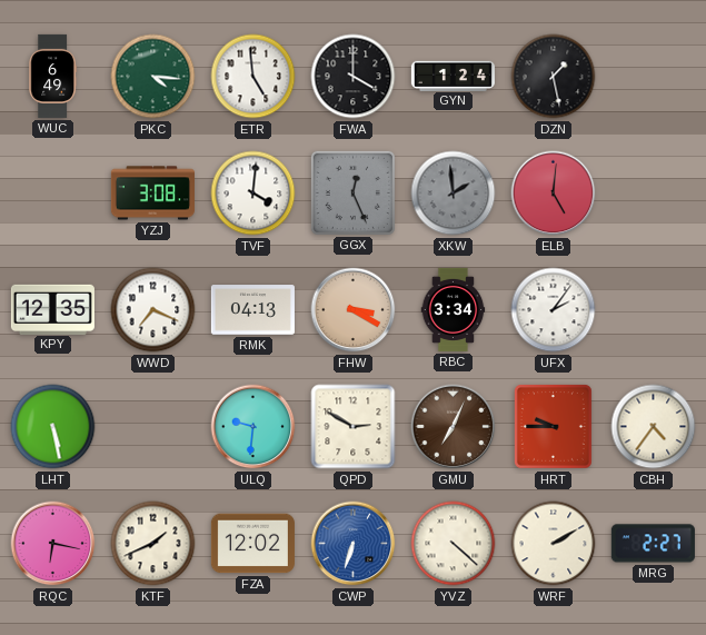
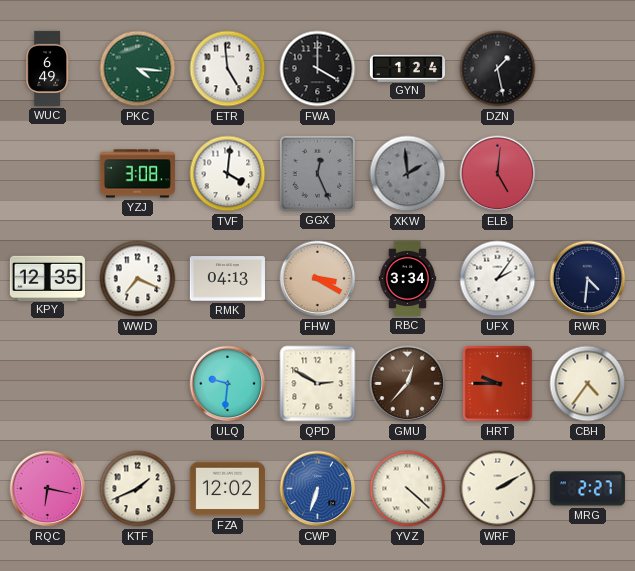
RWR: none -> 4:31
LHT: 5:28 -> none
GMU: 7:04 -> 12:37
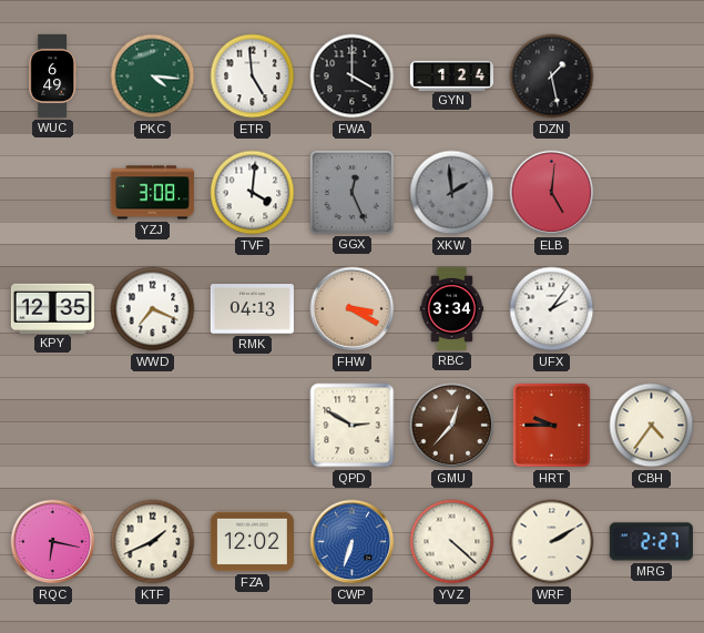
RWR: 4:31 -> none
ULQ: 9:31 -> none
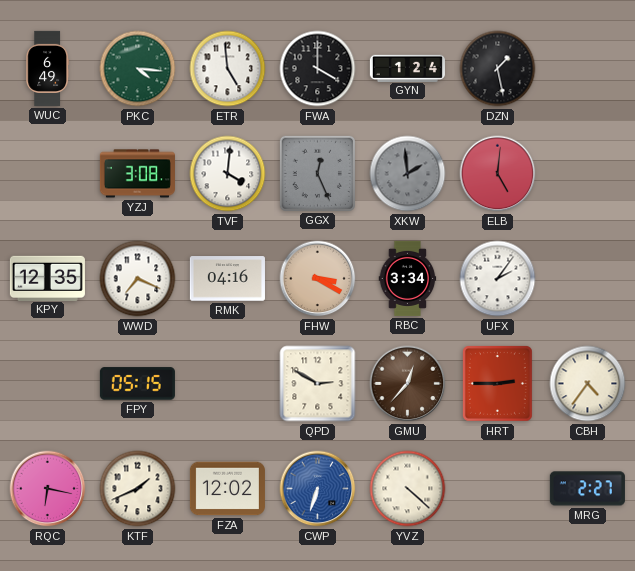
RMK: 04:13 -> 04:16
FPY: none -> 05:15
HRT: 9:45 -> 2:45
WRF: 2:10 -> none
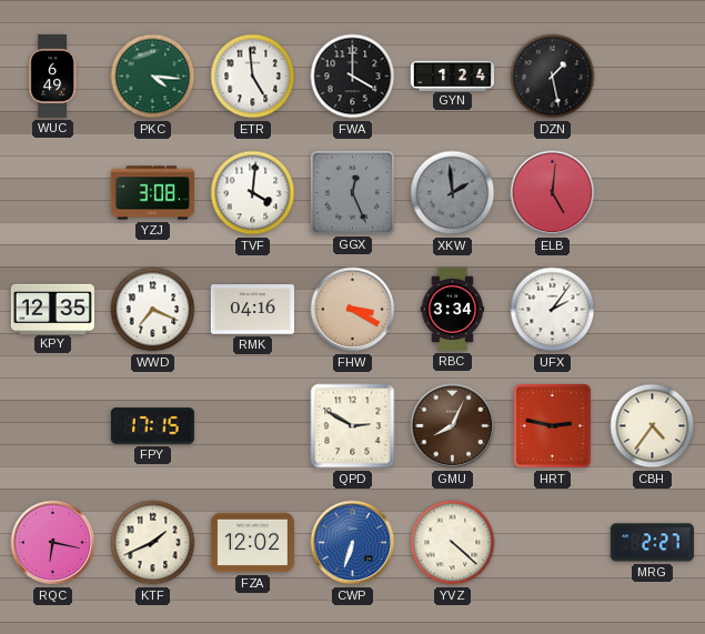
FPY: 05:15 -> 17:15
GMU: 12:37 -> 8:04
HRT: 2:45 -> 2:47
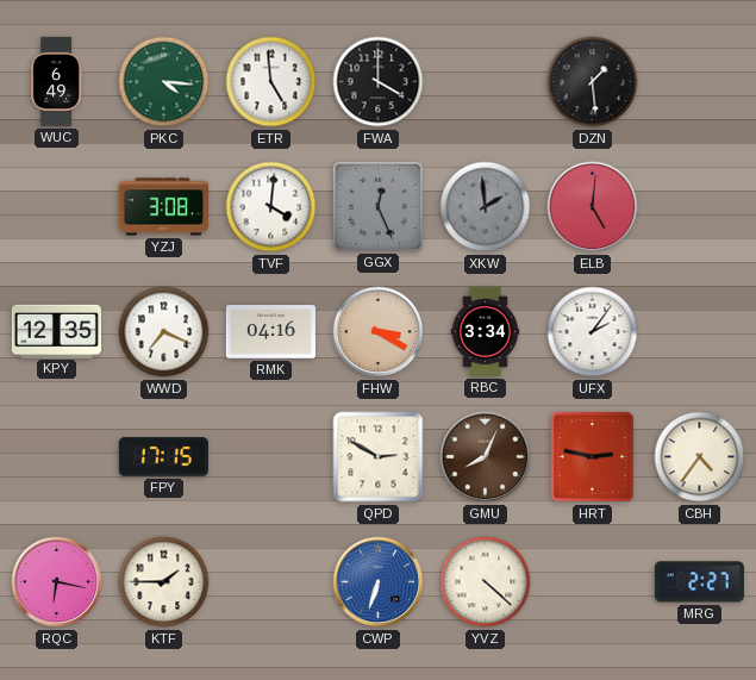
GYN: 1:24 -> none
DZN: 1:28 -> 1:29
KTF: 1:41 -> 1:45
FZA: 12:02 -> none
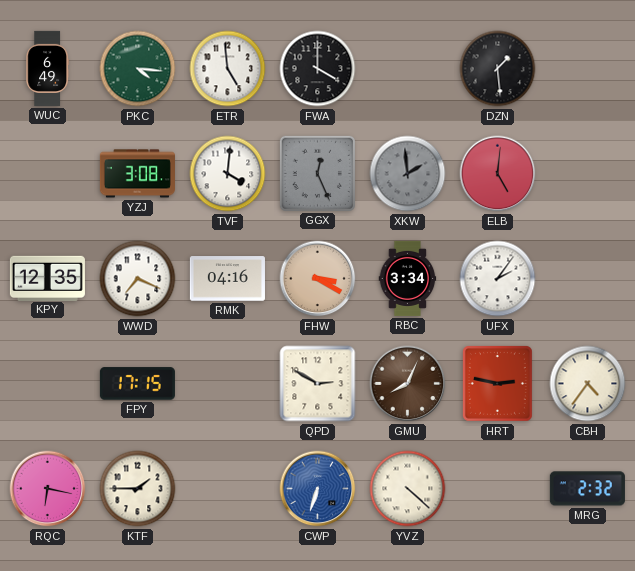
MRG: 2:27 -> 2:32
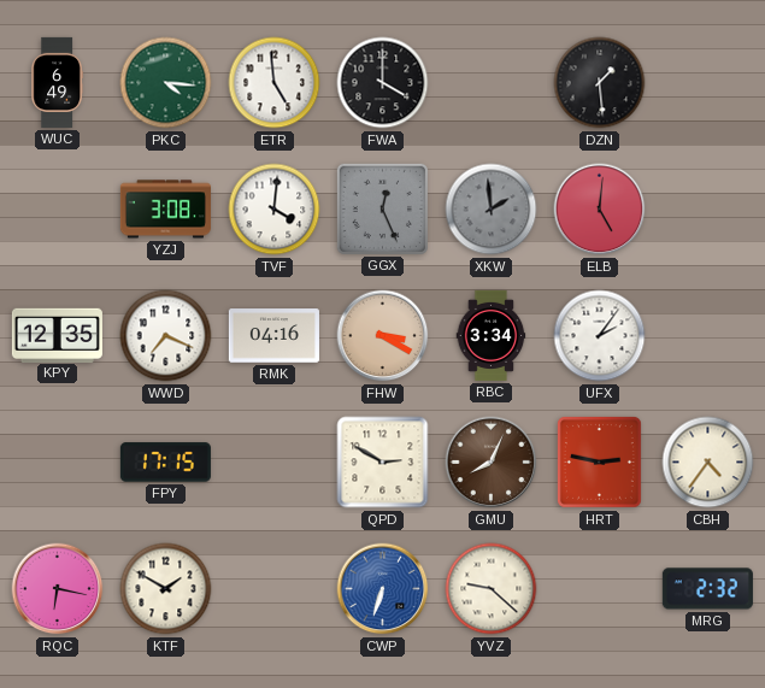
KTF: 1:45 -> 1:50
YVZ: 4:22 -> 9:22
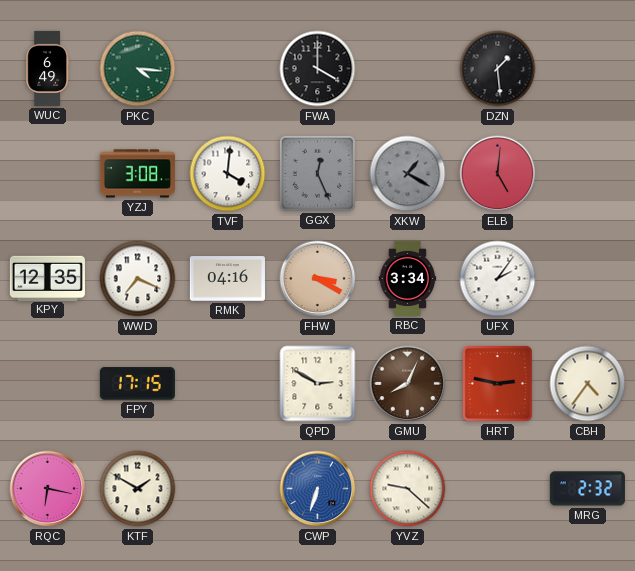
ETR: 4:59 -> none
XKW: 1:59 -> 1:20
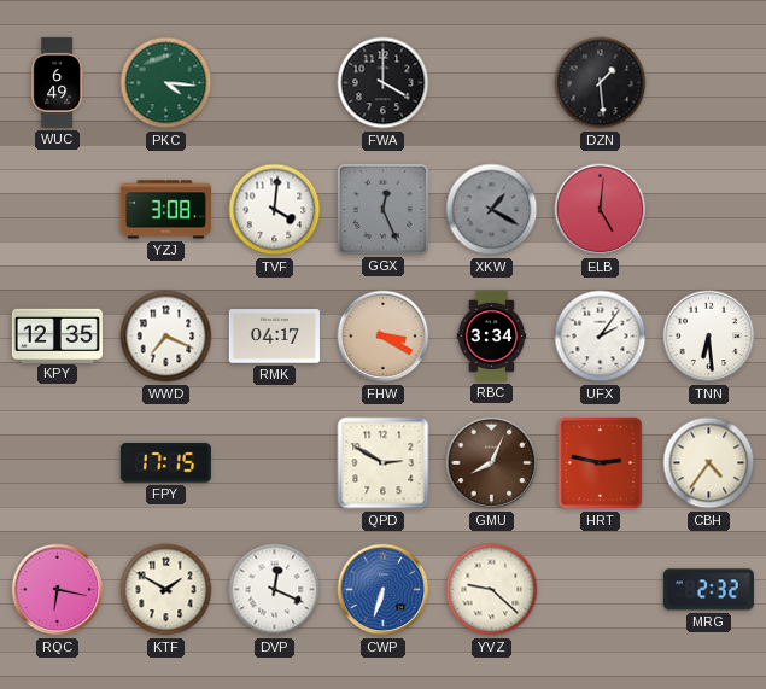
RMK: 04:16 -> 04:17
TNN: none -> 6:29
DVP: none -> 12:19
